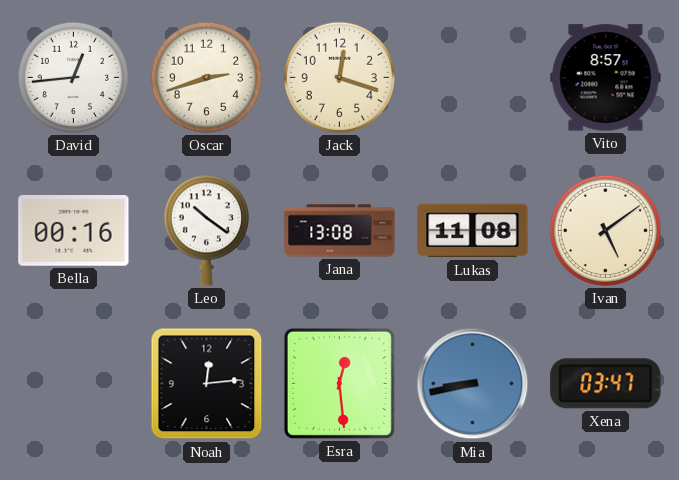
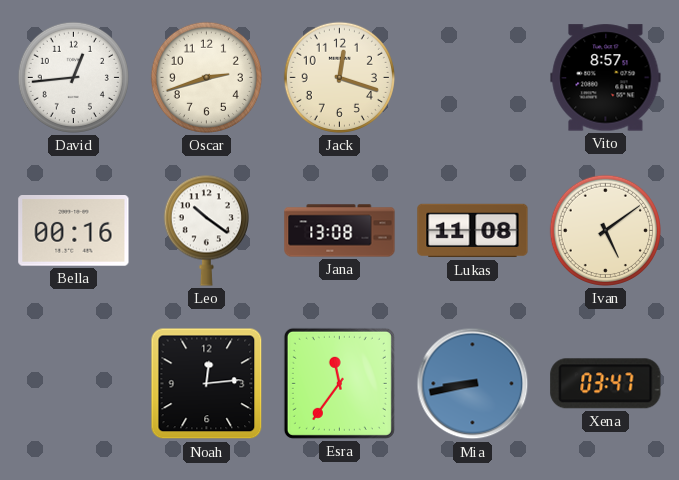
Esra: 12:29 -> 11:36
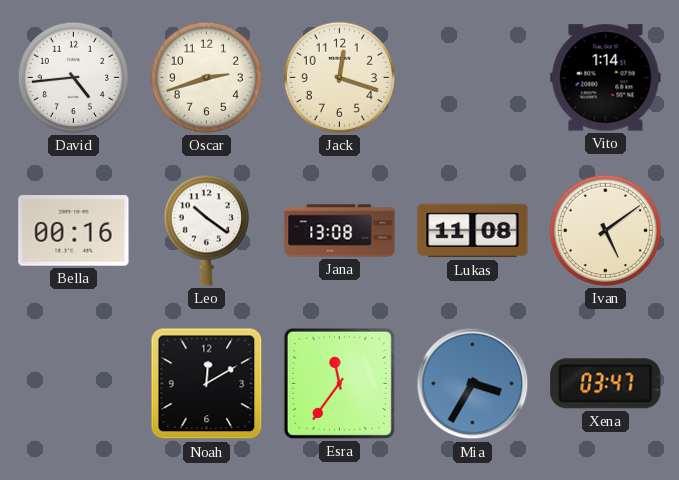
David: 12:44 -> 4:44
Vito: 8:57 -> 1:14
Noah: 12:14 -> 12:10
Mia: 8:43 -> 3:35
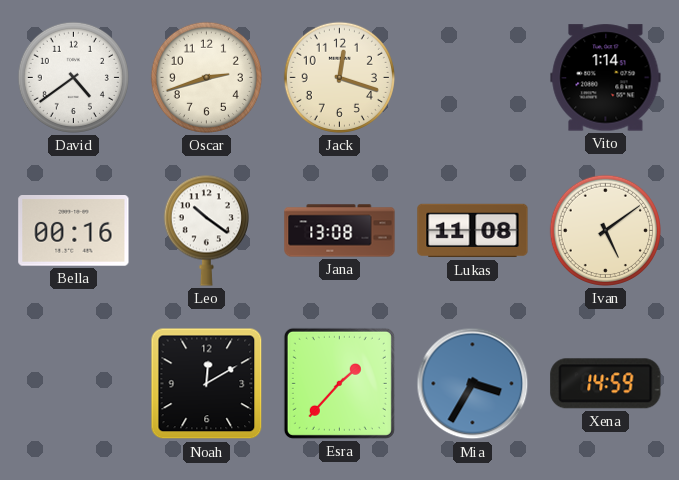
David: 4:44 -> 4:39
Esra: 11:36 -> 1:37
Xena: 03:47 -> 14:59
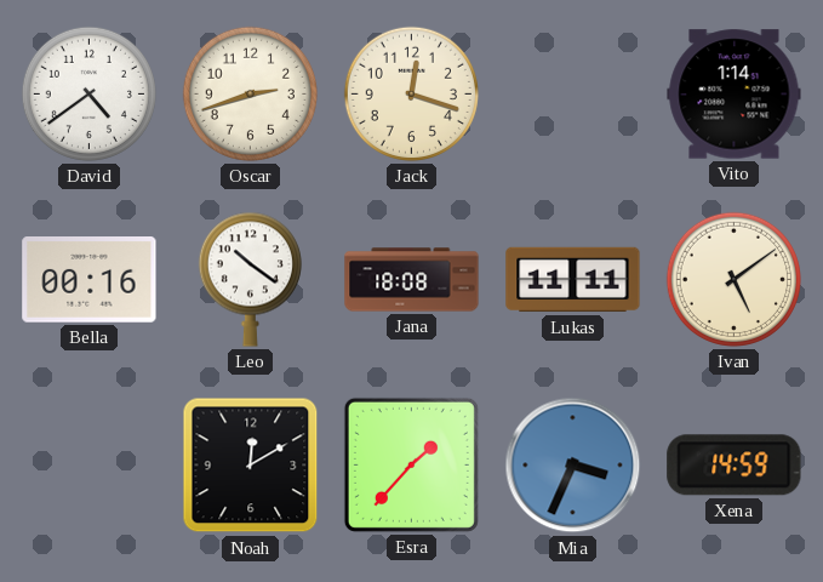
Jana: 13:08 -> 18:08
Lukas: 11:08 -> 11:11
Mia: 3:35 -> 3:34
